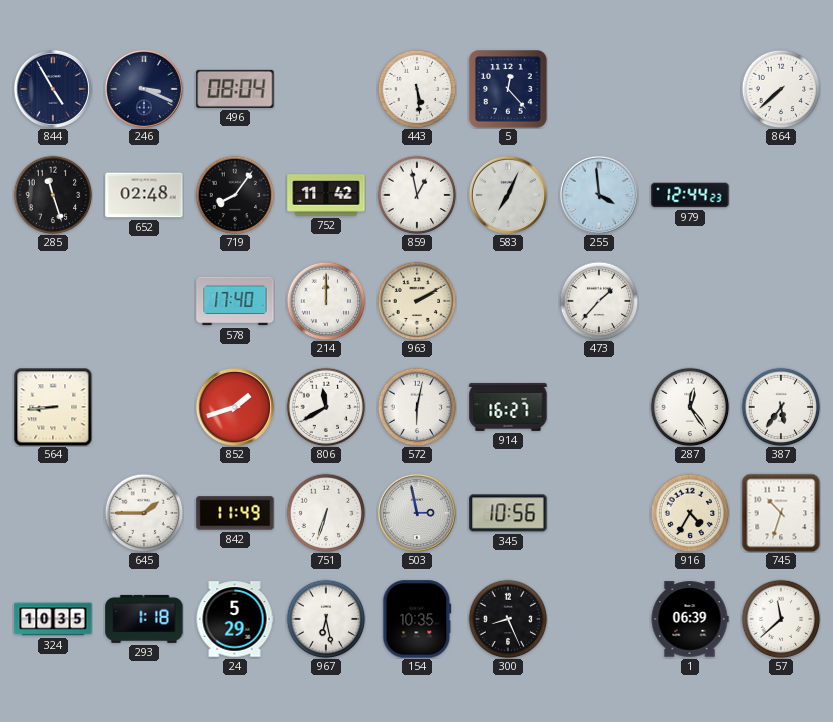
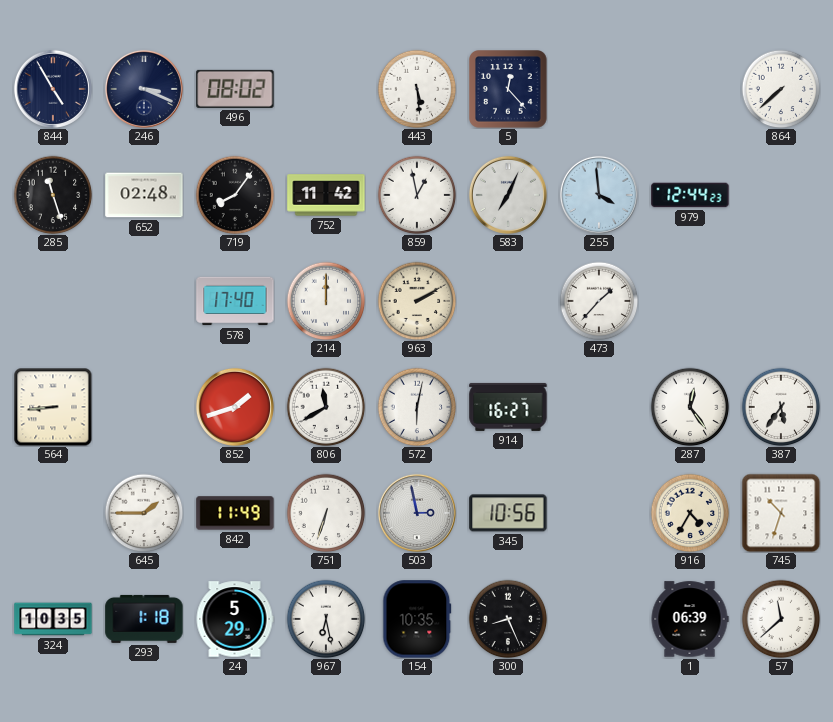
496: 08:04 -> 08:02
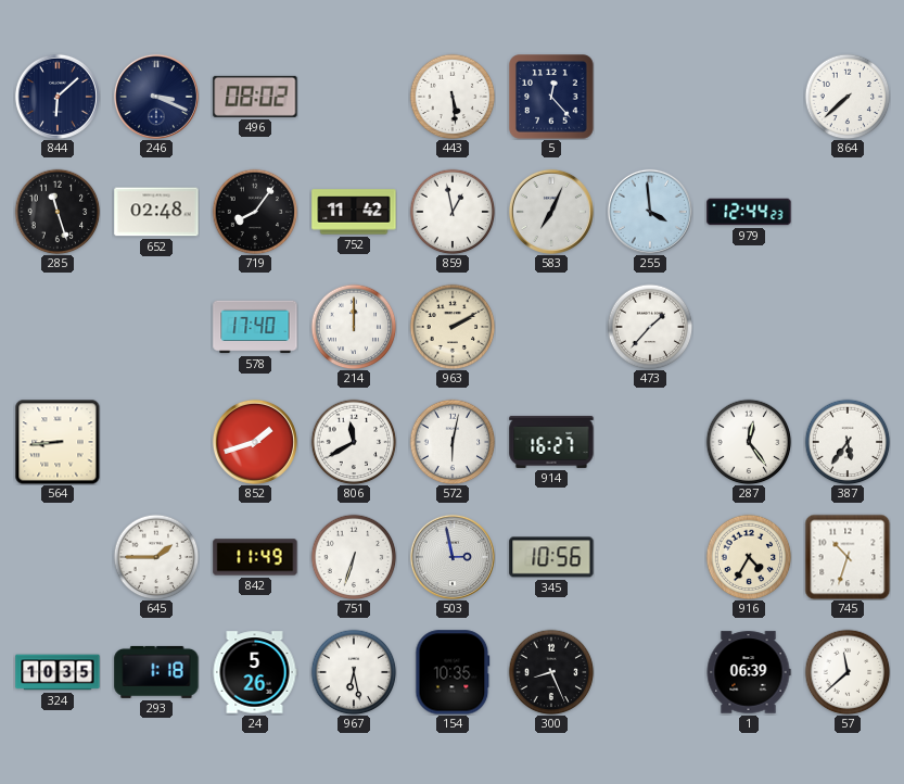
844: 4:55 -> 6:08
24: 5:29 -> 5:26
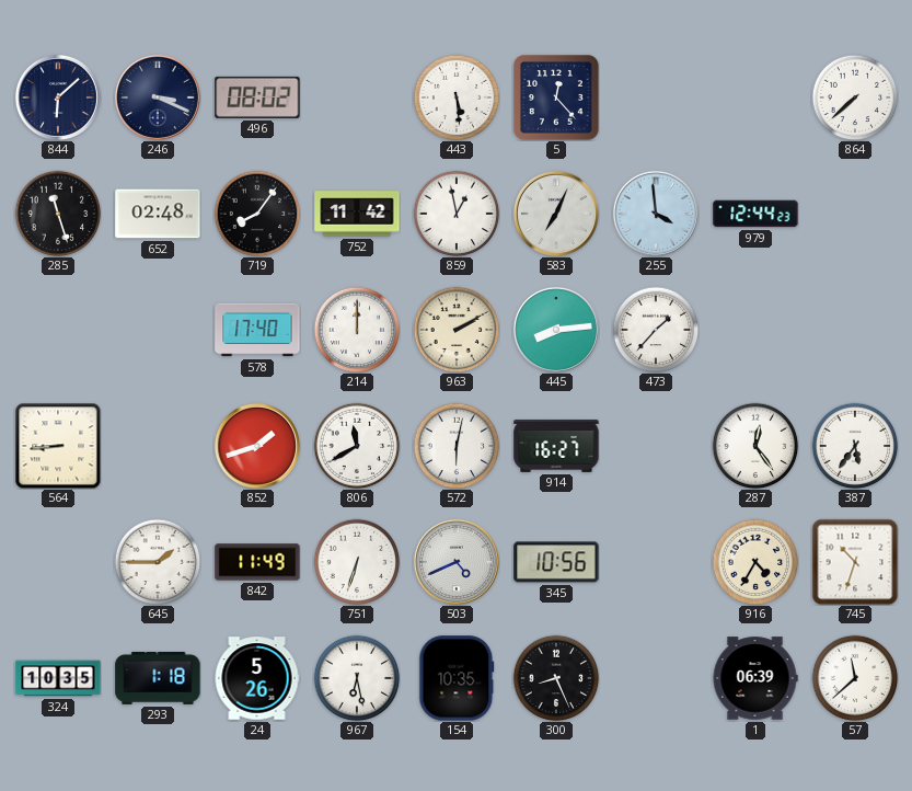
445: none -> 8:14
503: 2:58 -> 4:41
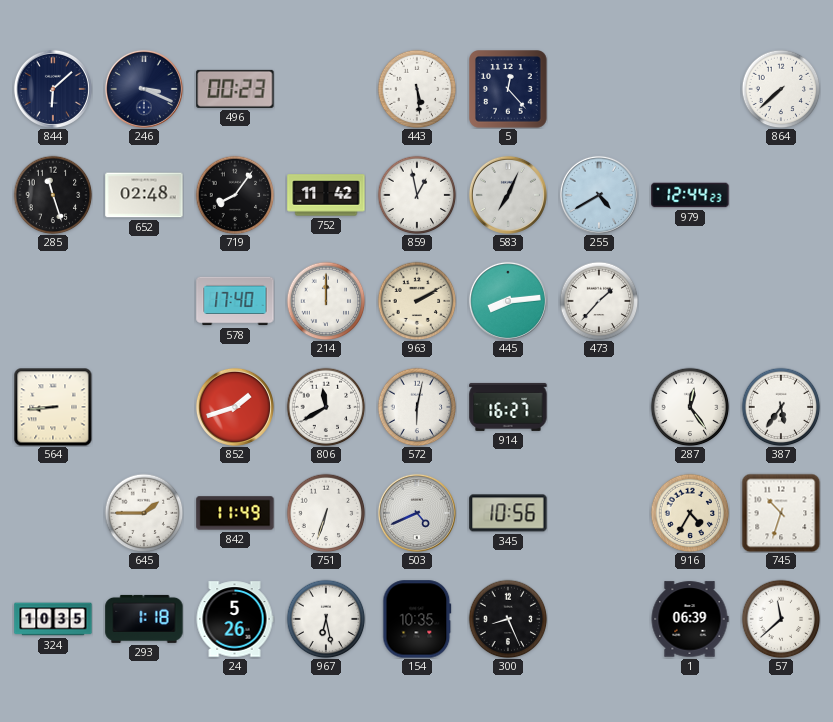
496: 08:02 -> 00:23
255: 3:59 -> 4:40
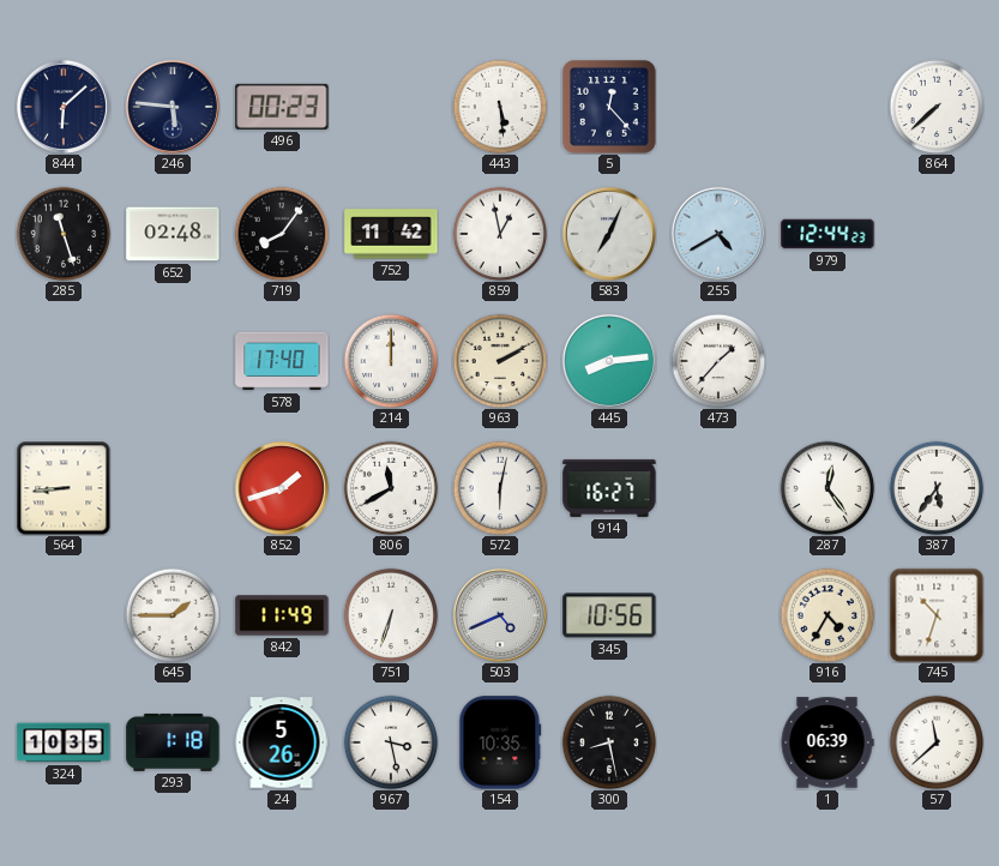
246: 3:19 -> 5:46
967: 6:28 -> 3:28
300: 8:26 -> 8:28
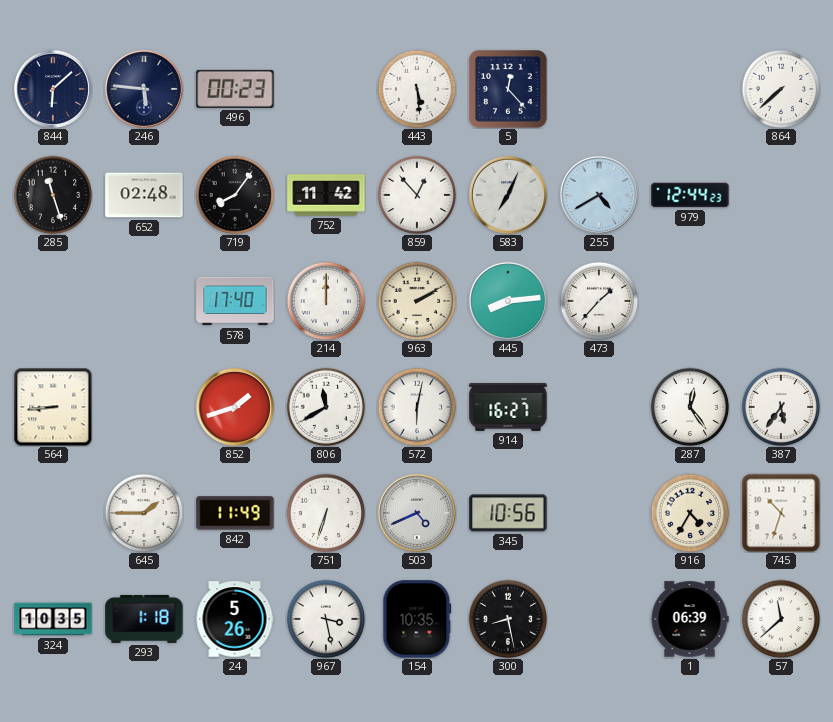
859: 12:58 -> 12:53
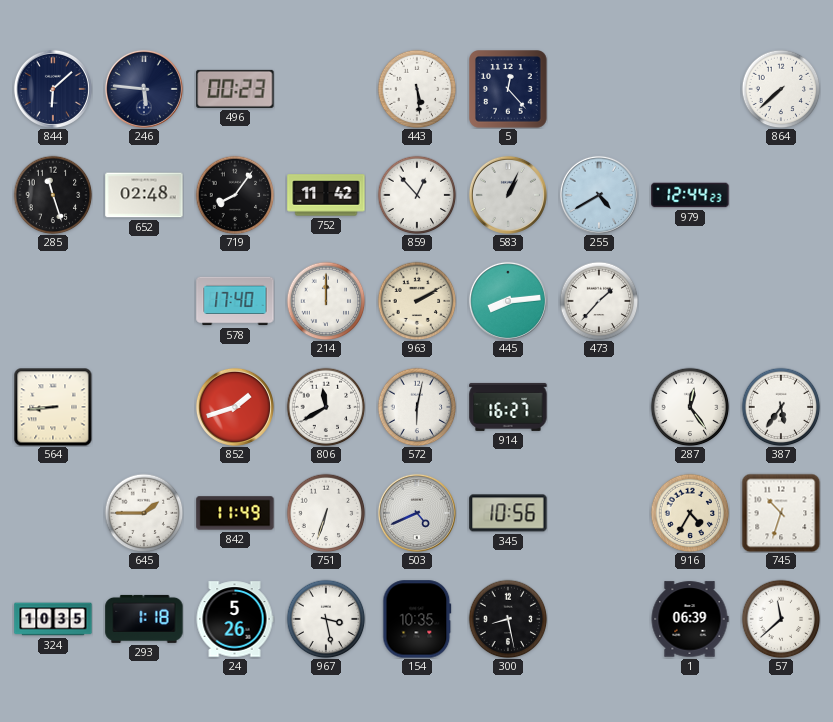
583: 7:04 -> 1:04
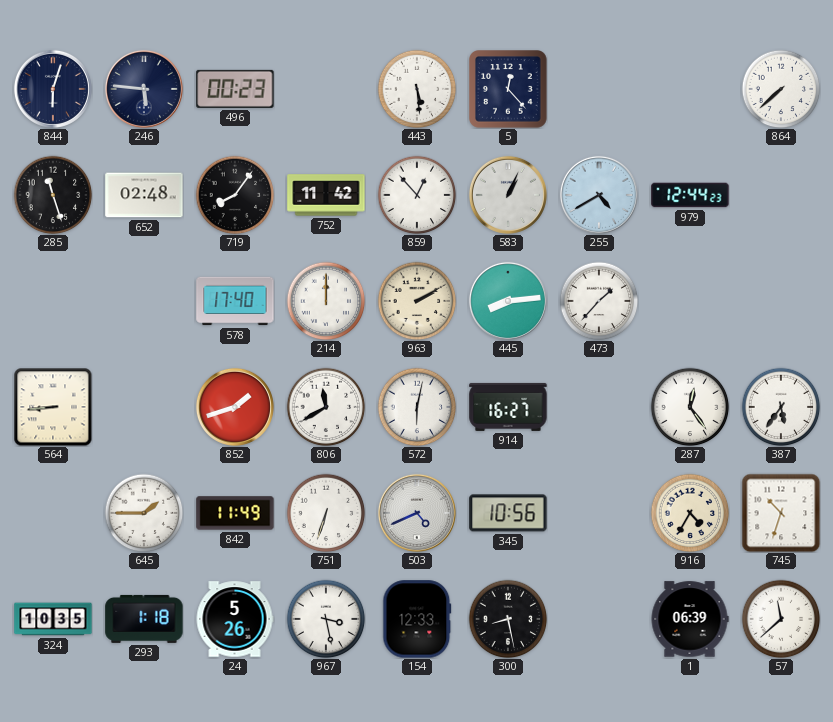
844: 6:08 -> 6:03
154: 10:35 -> 12:33
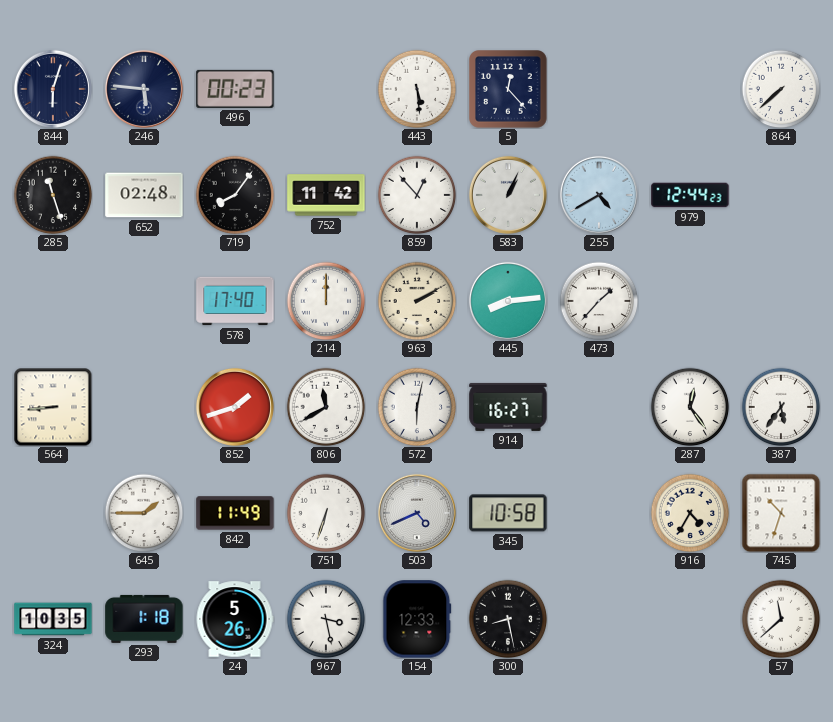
345: 10:56 -> 10:58
1: 06:39 -> none
